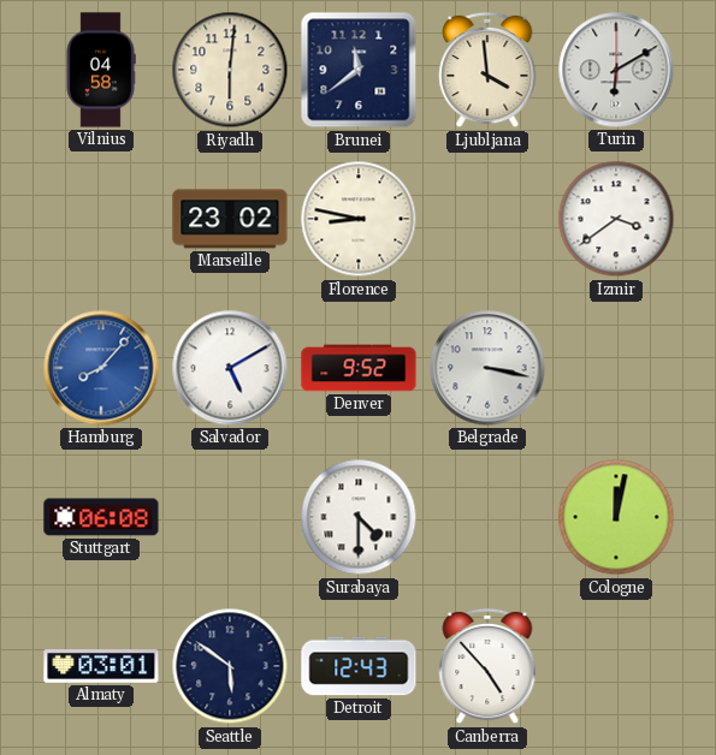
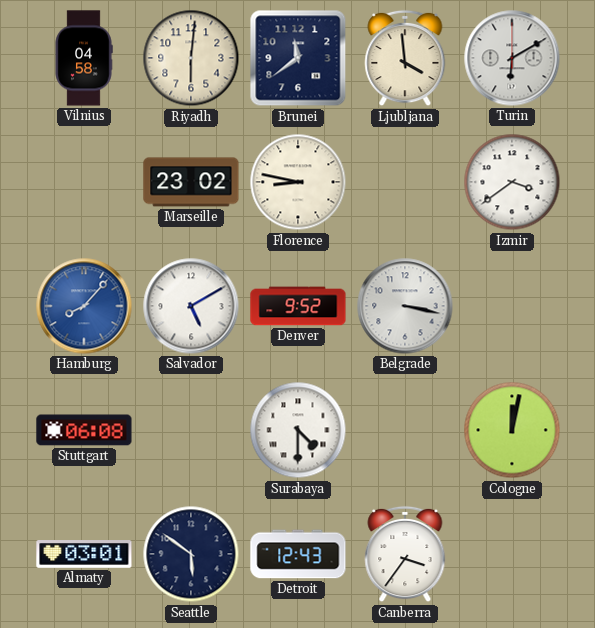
Canberra: 4:53 -> 3:36
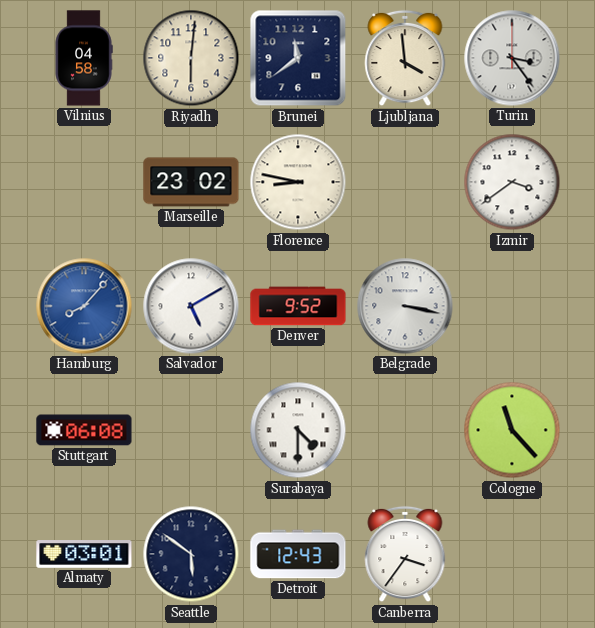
Turin: 6:10 -> 3:24
Cologne: 12:02 -> 11:23
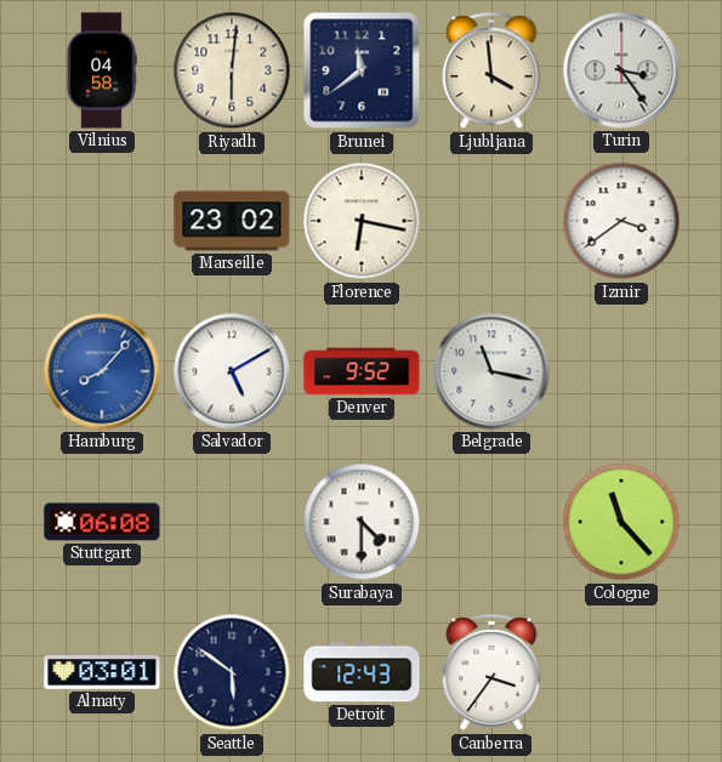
Florence: 8:47 -> 6:17
Belgrade: 3:17 -> 11:17
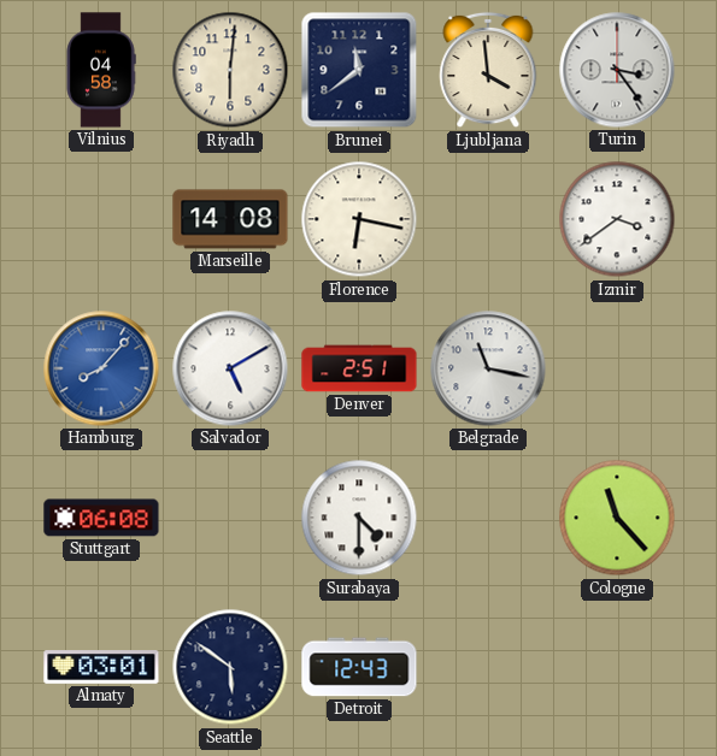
Marseille: 23:02 -> 14:08
Denver: 9:52 -> 2:51
Canberra: 3:36 -> none
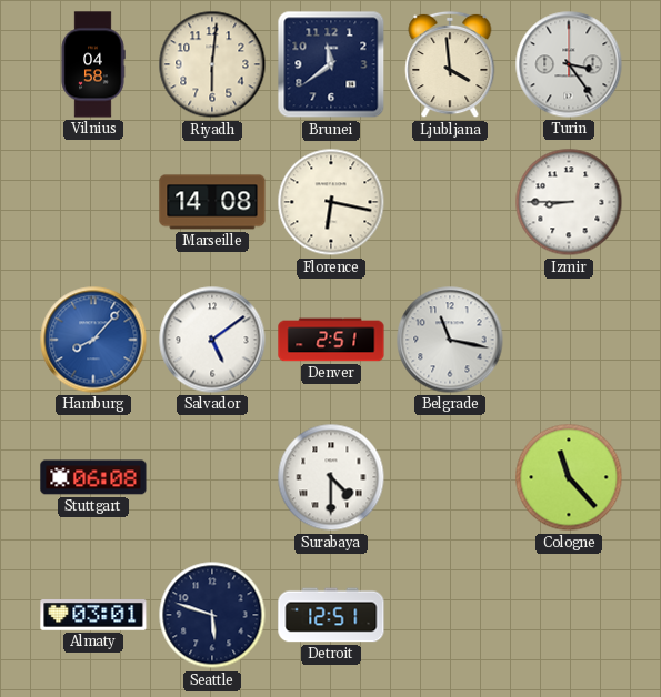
Izmir: 3:39 -> 8:45
Salvador: 5:10 -> 5:09
Seattle: 5:51 -> 5:48
Detroit: 12:43 -> 12:51
